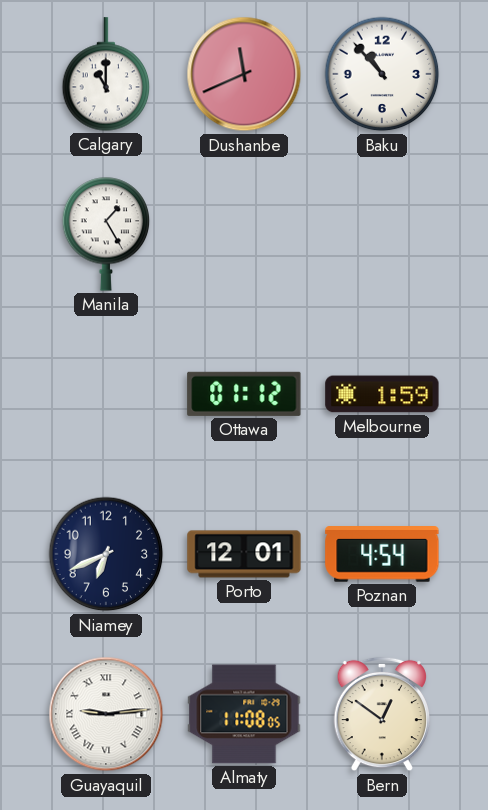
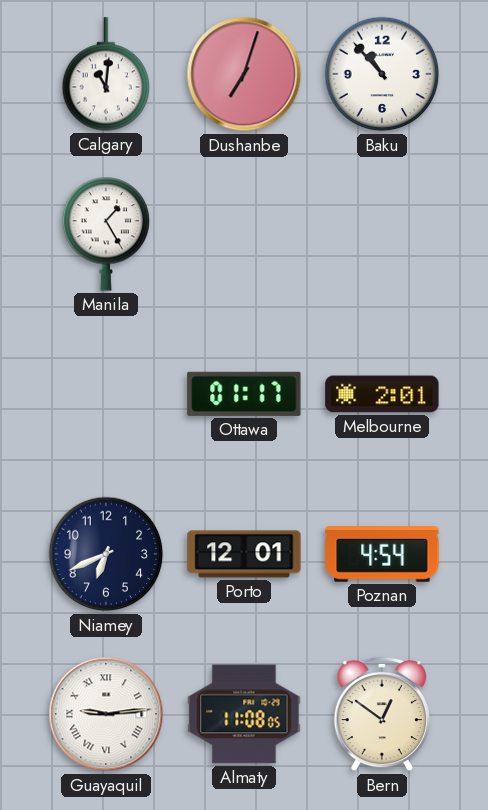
Calgary: 11:00 -> 11:01
Dushanbe: 11:41 -> 7:03
Ottawa: 01:12 -> 01:17
Melbourne: 1:59 -> 2:01
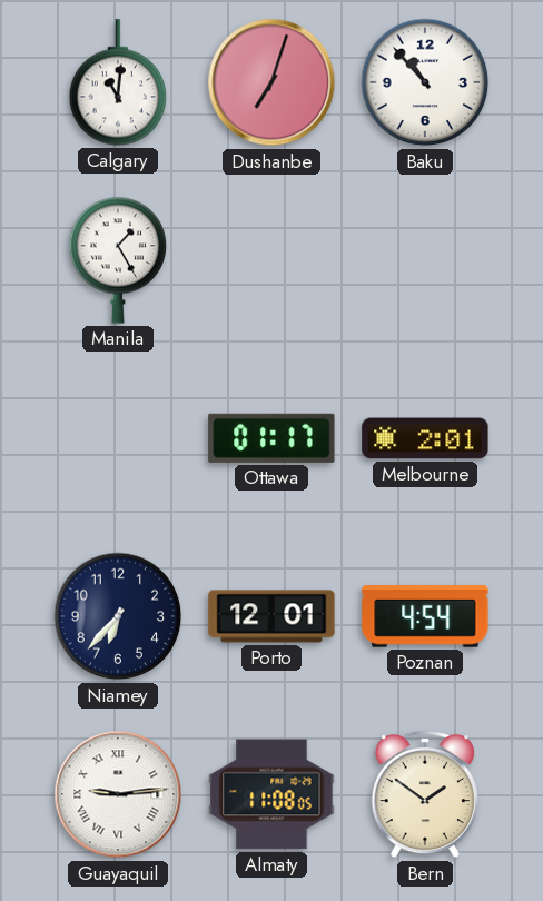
Niamey: 6:41 -> 6:37
Bern: 12:51 -> 1:51
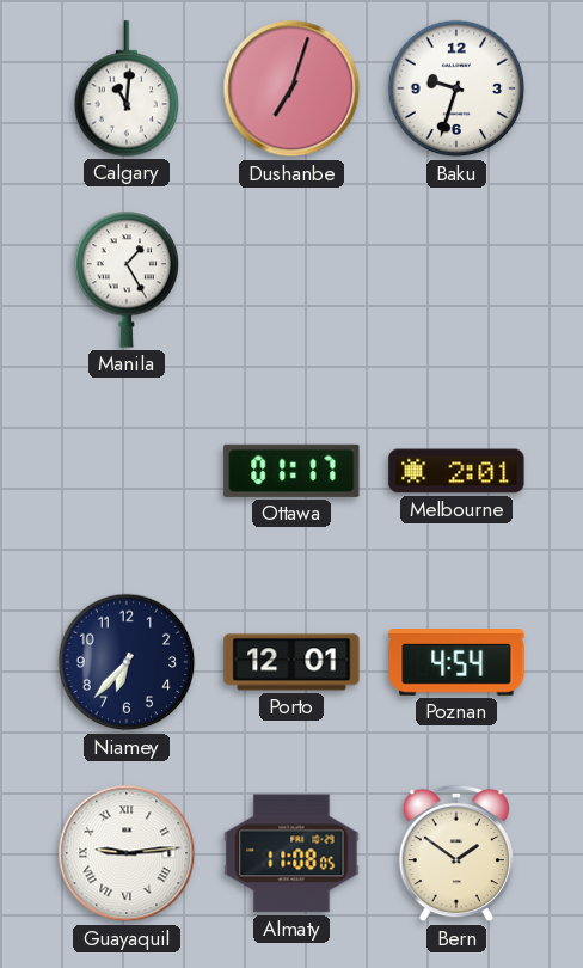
Baku: 10:53 -> 9:33
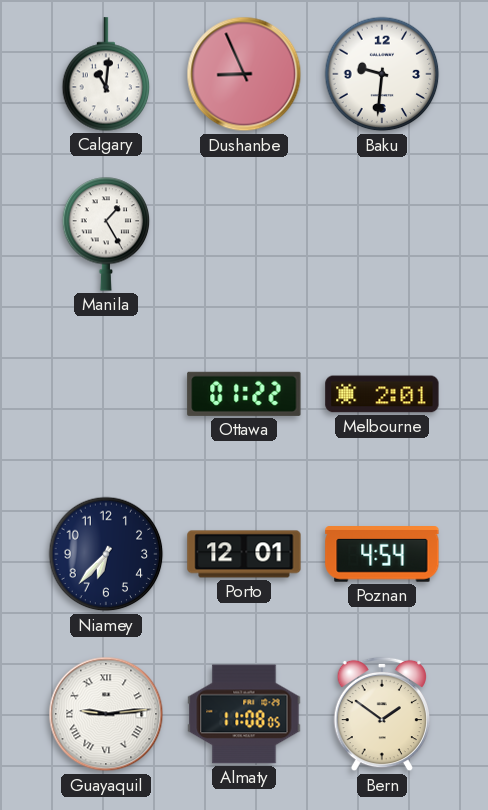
Dushanbe: 7:03 -> 8:56
Baku: 9:33 -> 9:31
Ottawa: 01:17 -> 01:22
